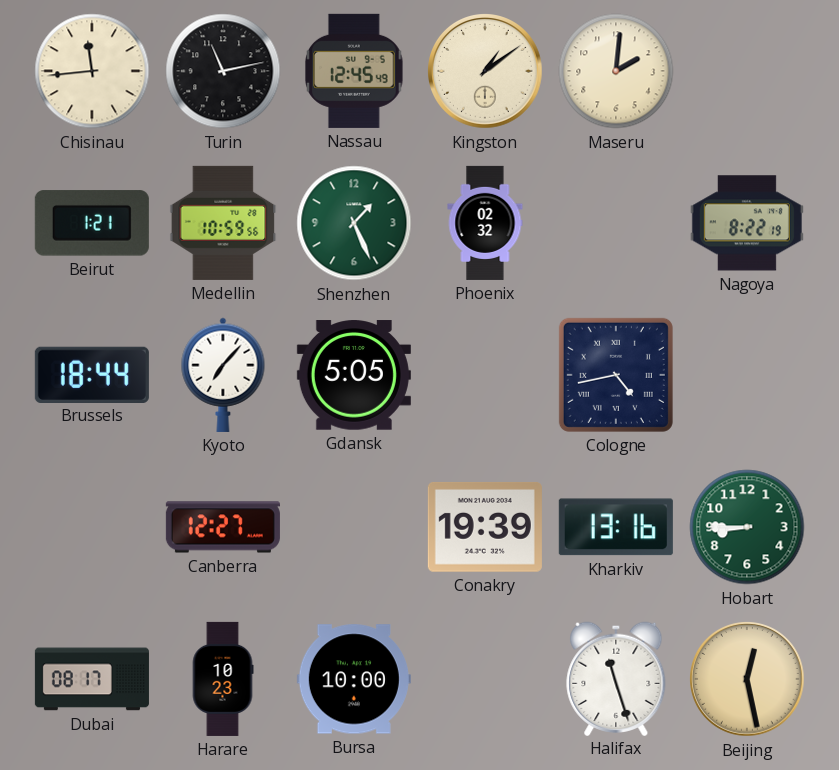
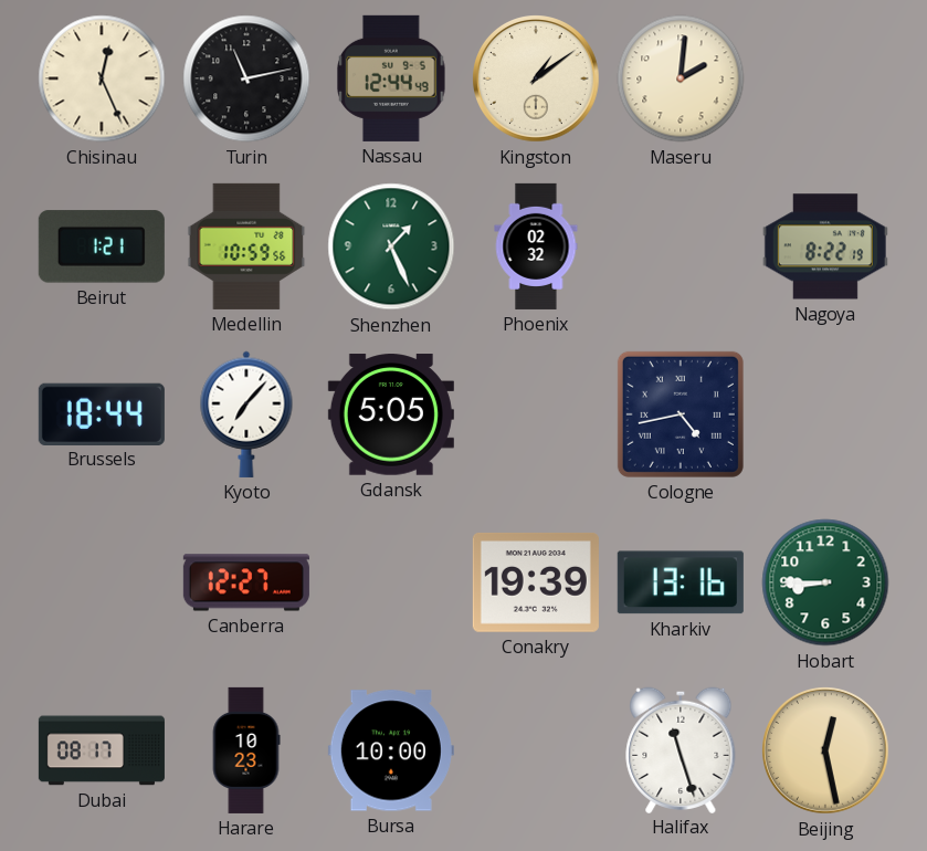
Chisinau: 11:44 -> 12:26
Nassau: 12:45 -> 12:44
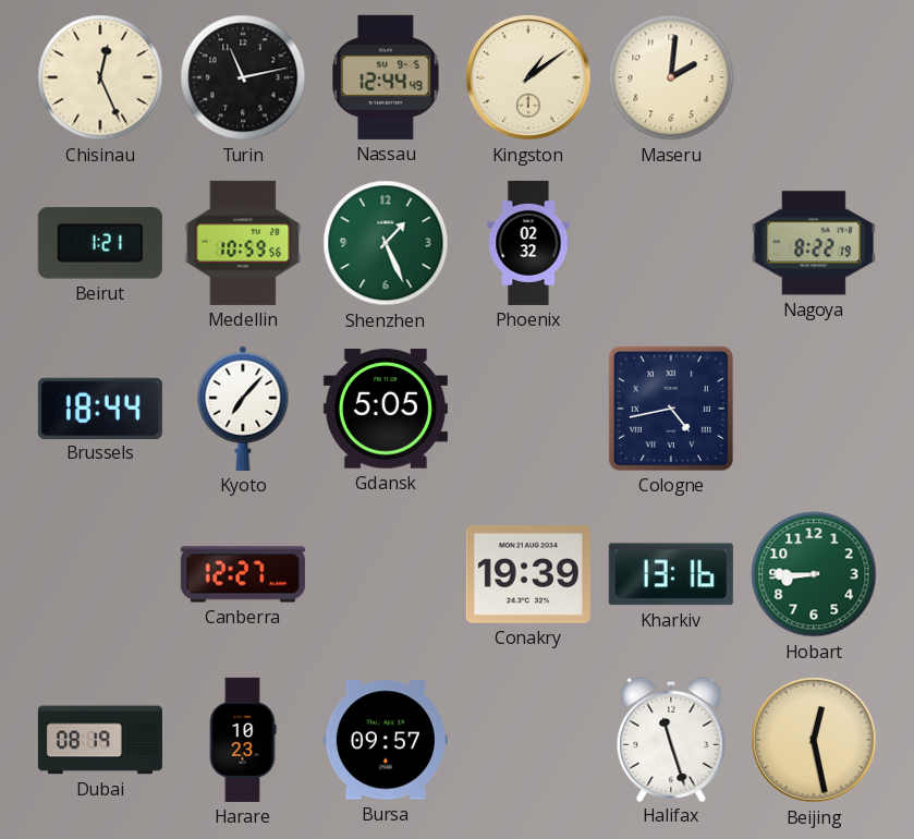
Dubai: 08:17 -> 08:19
Bursa: 10:00 -> 09:57
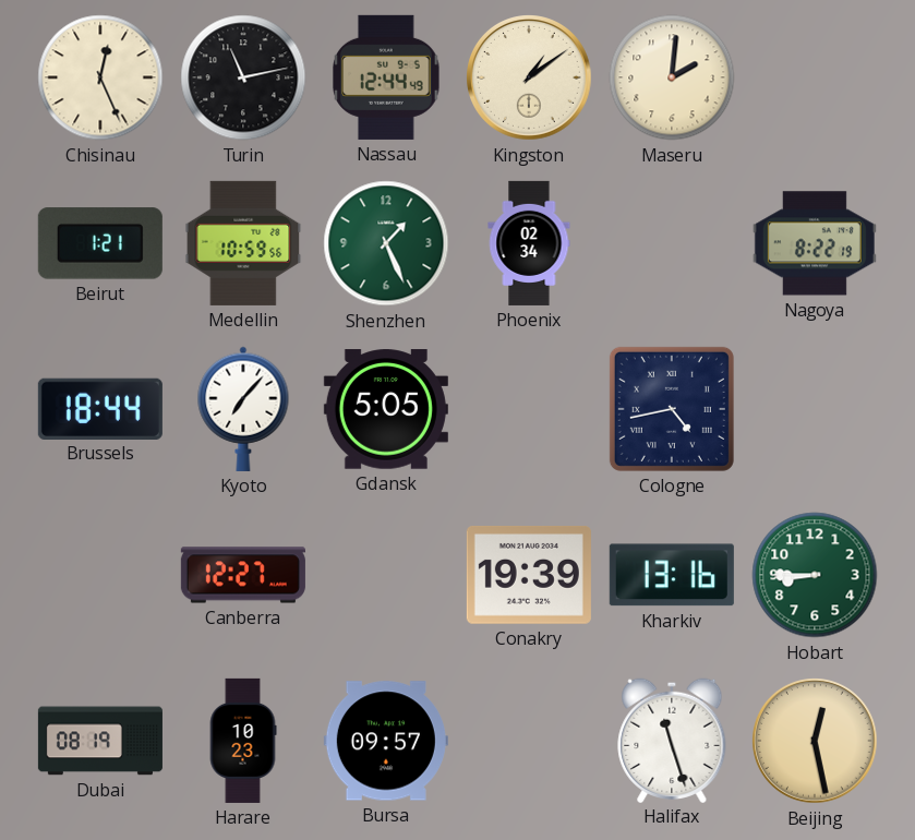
Phoenix: 02:32 -> 02:34
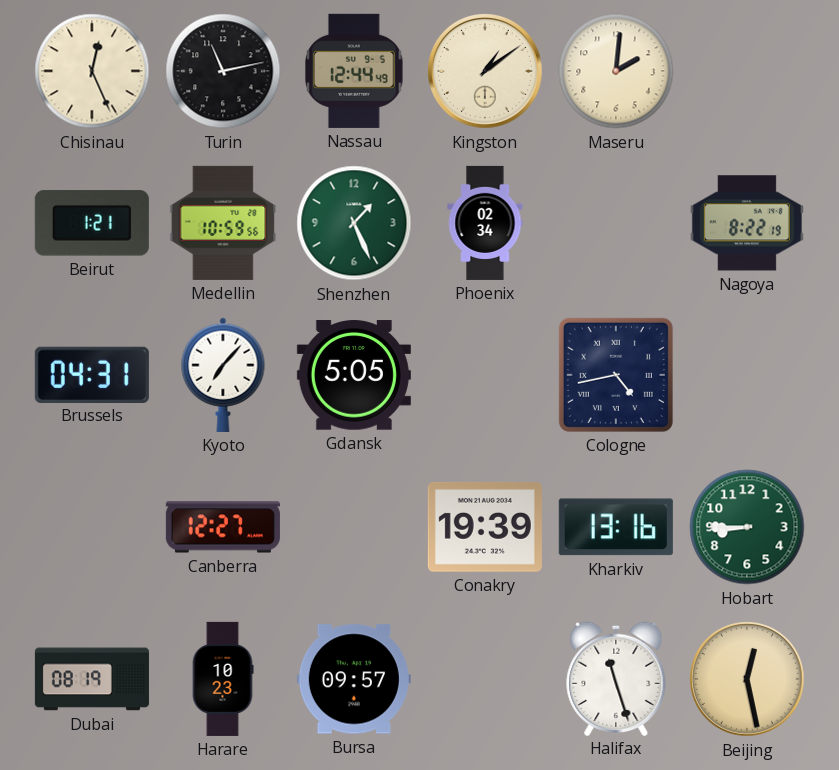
Brussels: 18:44 -> 04:31
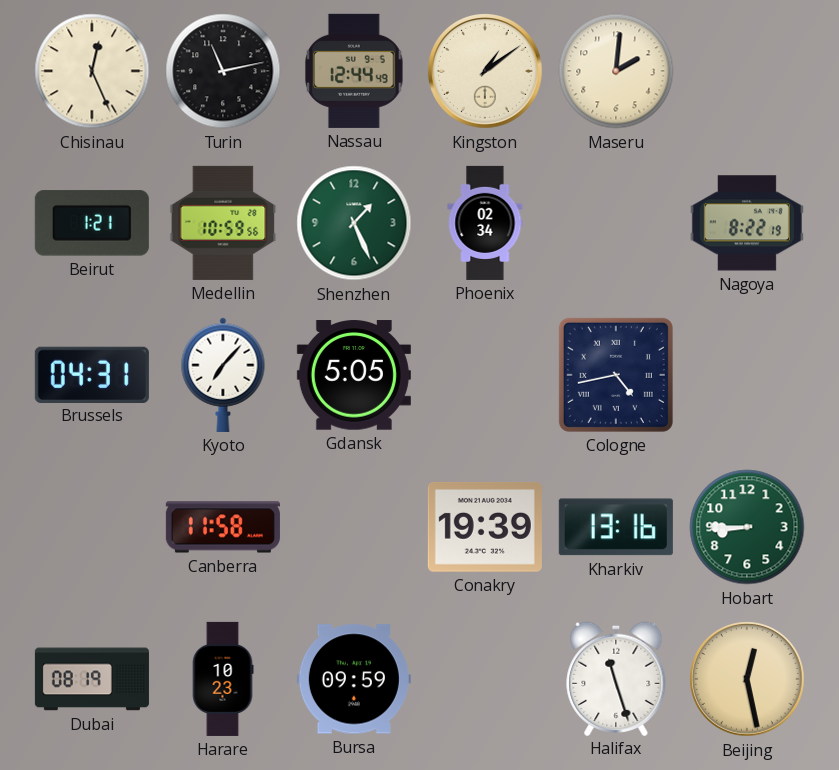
Canberra: 12:27 -> 11:58
Bursa: 09:57 -> 09:59
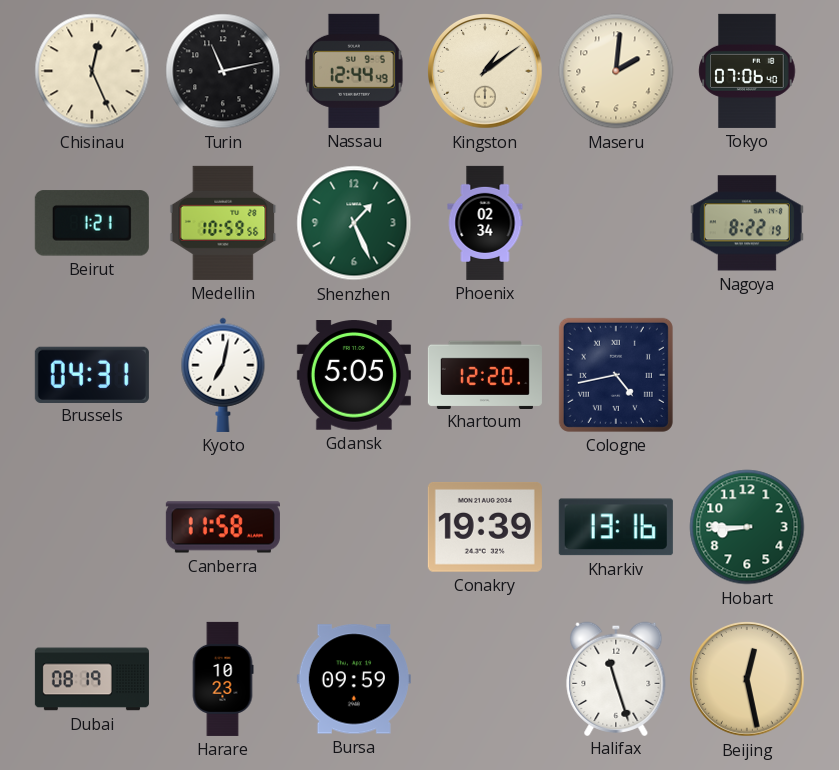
Tokyo: none -> 07:06
Kyoto: 7:07 -> 7:02
Khartoum: none -> 12:20
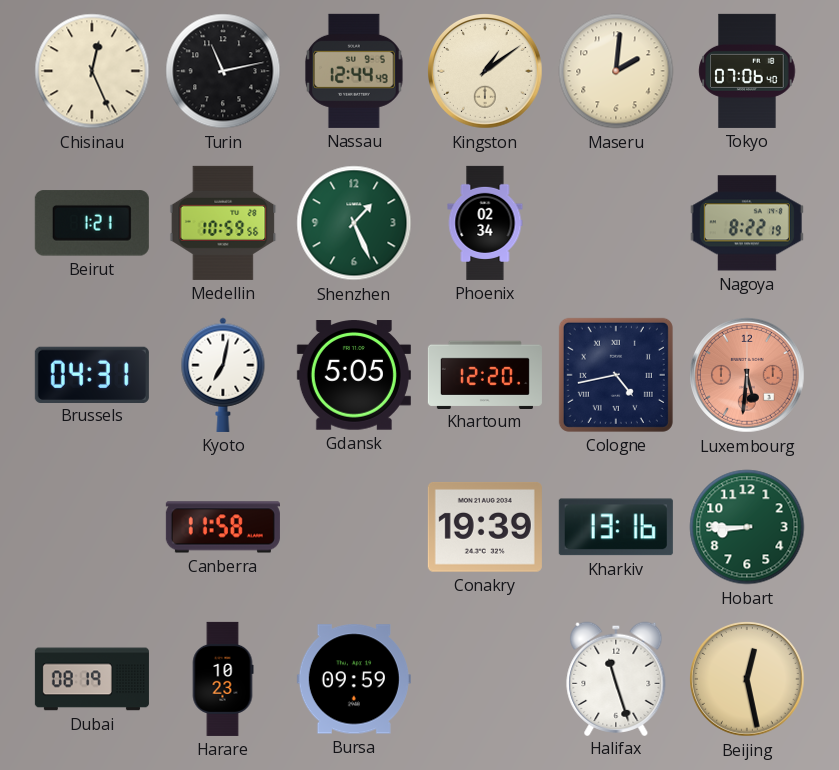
Luxembourg: none -> 5:31
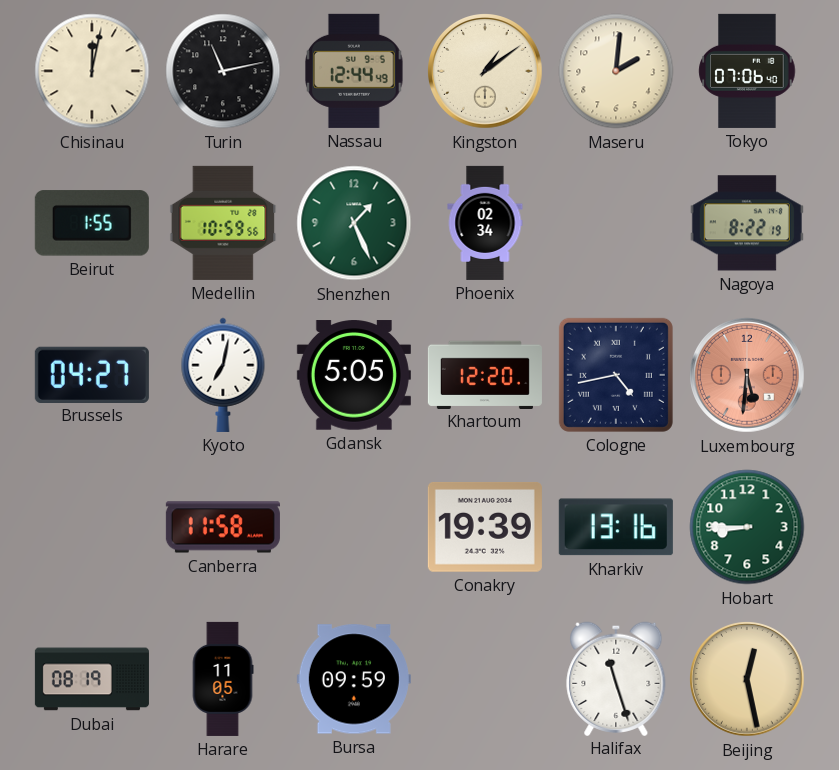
Chisinau: 12:26 -> 12:02
Beirut: 1:21 -> 1:55
Brussels: 04:31 -> 04:27
Harare: 10:23 -> 11:05
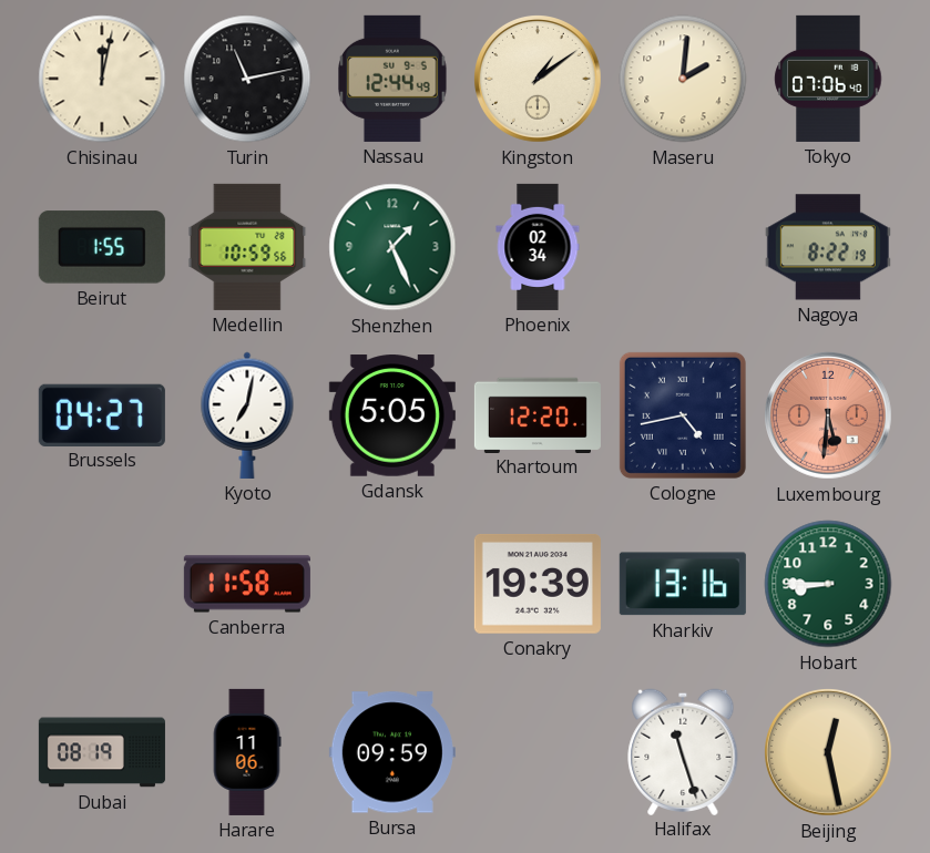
Harare: 11:05 -> 11:06
